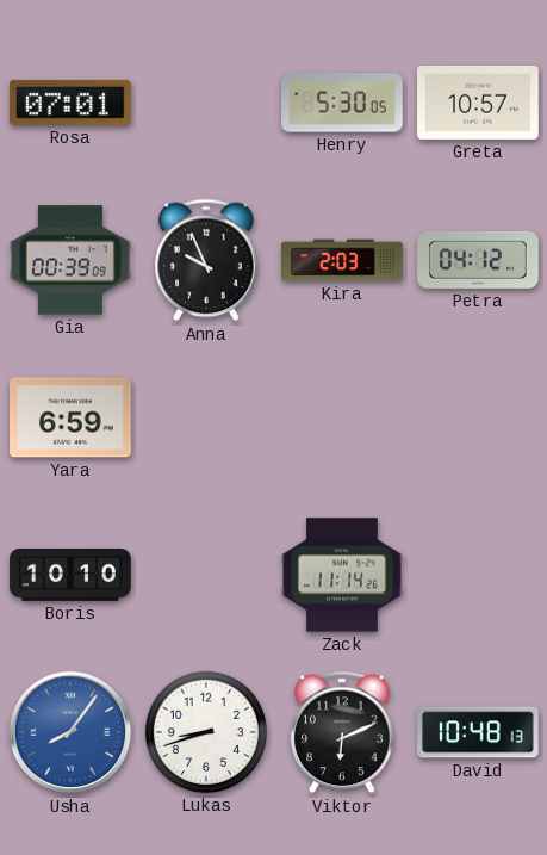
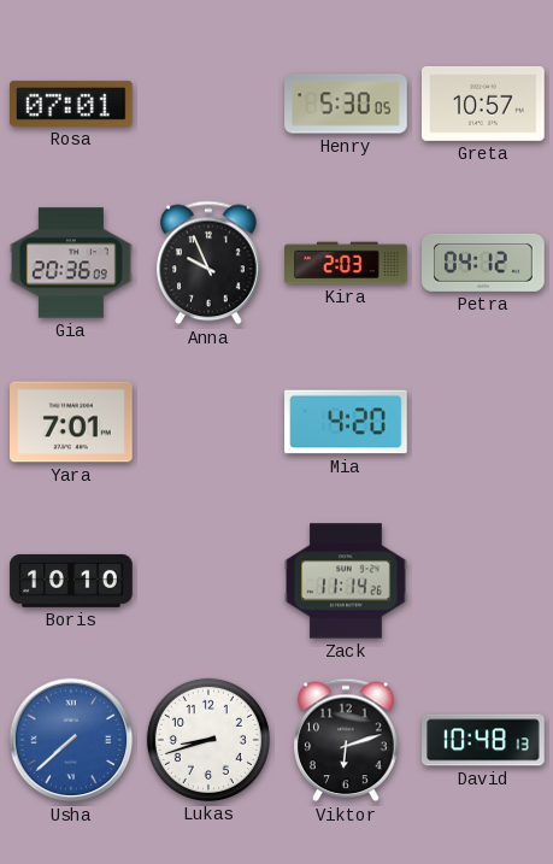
Gia: 00:39 -> 20:36
Yara: 6:59 -> 7:01
Mia: none -> 4:20
Usha: 8:06 -> 7:38
Viktor: 6:11 -> 6:12
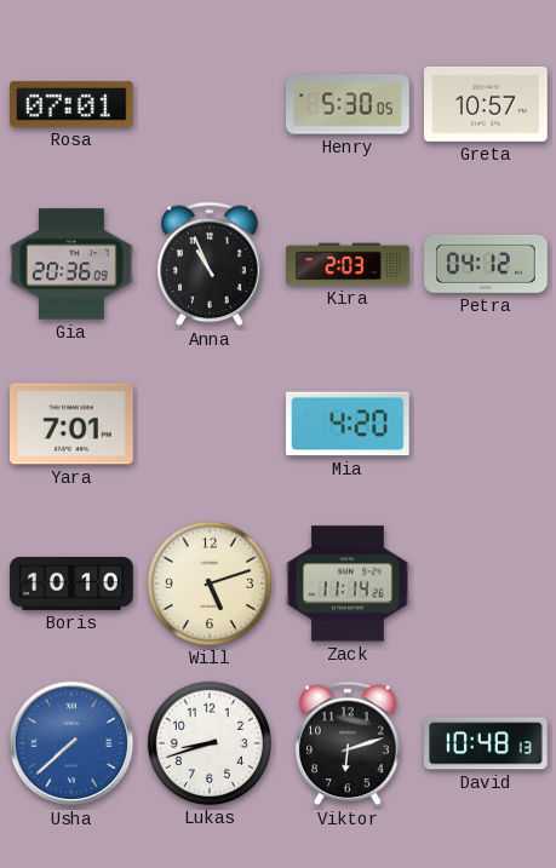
Anna: 9:56 -> 10:56
Will: none -> 5:12
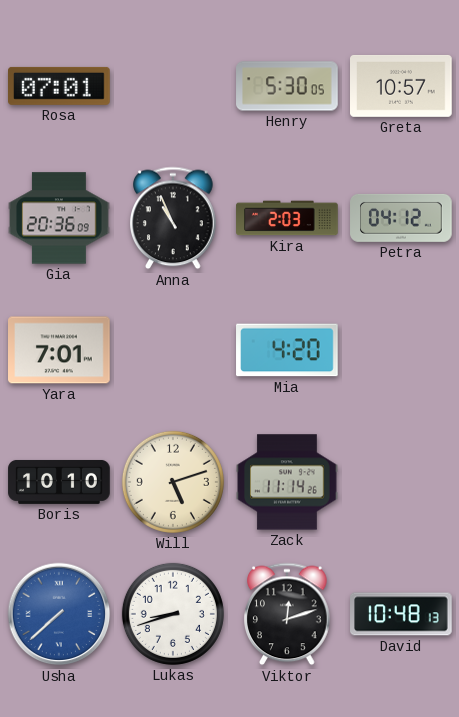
Viktor: 6:12 -> 12:12
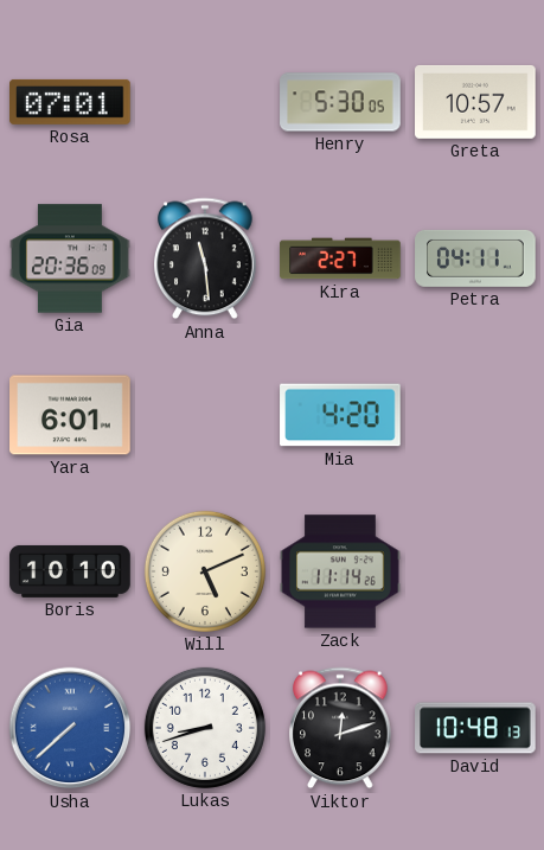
Anna: 10:56 -> 11:29
Kira: 2:03 -> 2:27
Petra: 04:12 -> 04:11
Yara: 7:01 -> 6:01
Will: 5:12 -> 5:11
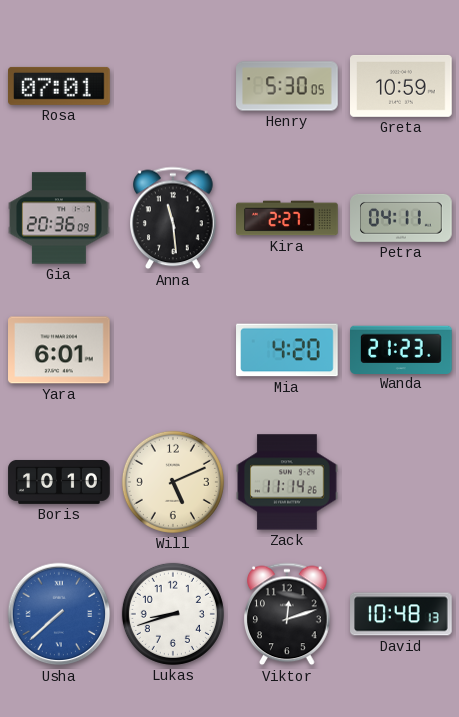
Greta: 10:57 -> 10:59
Wanda: none -> 21:23
